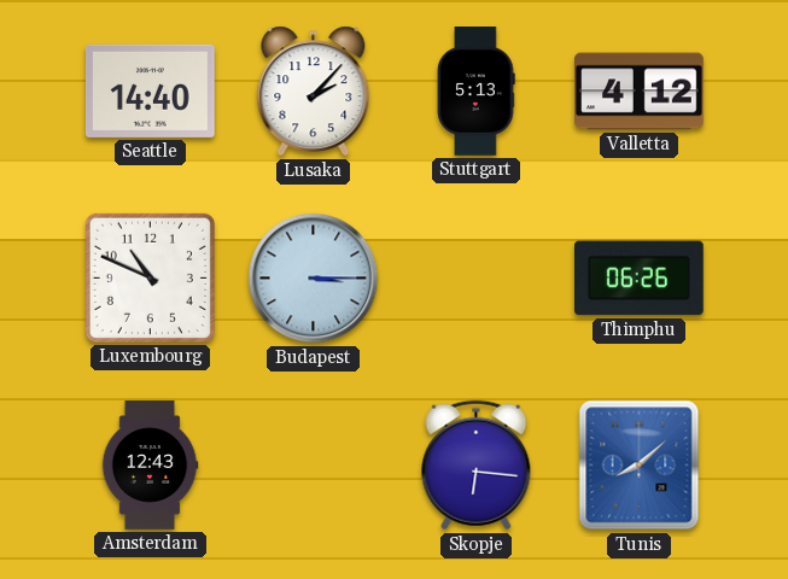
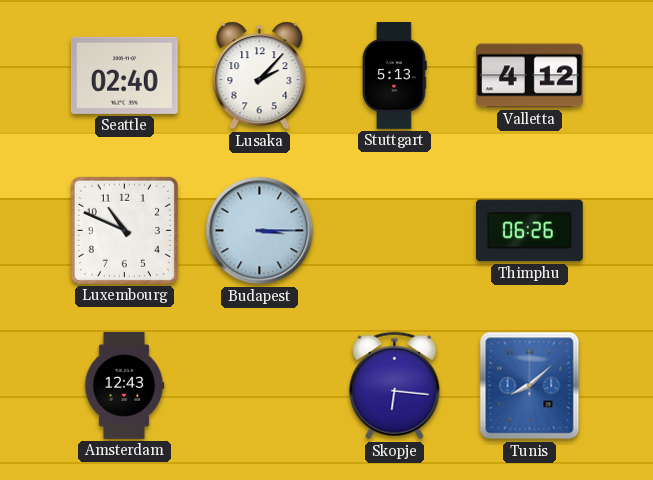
Seattle: 14:40 -> 02:40
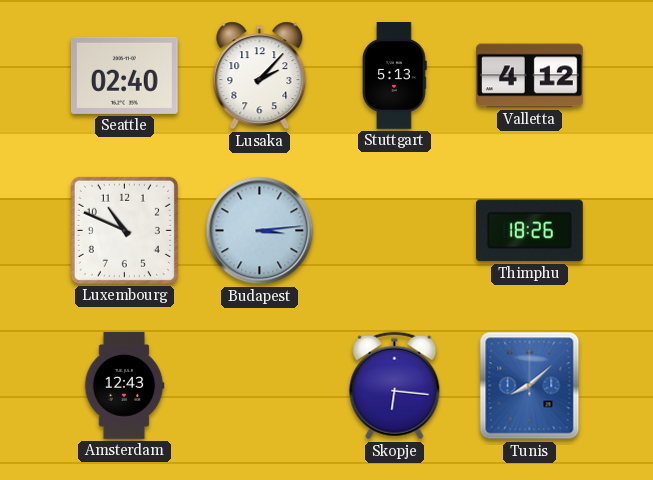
Budapest: 3:15 -> 3:14
Thimphu: 06:26 -> 18:26
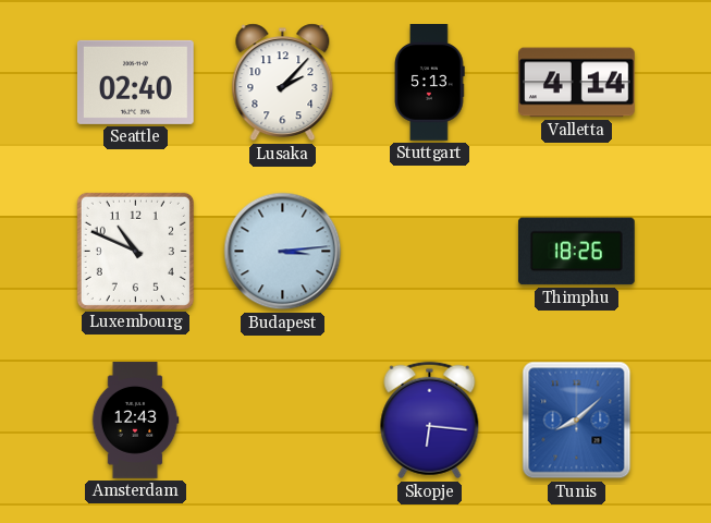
Valletta: 4:12 -> 4:14
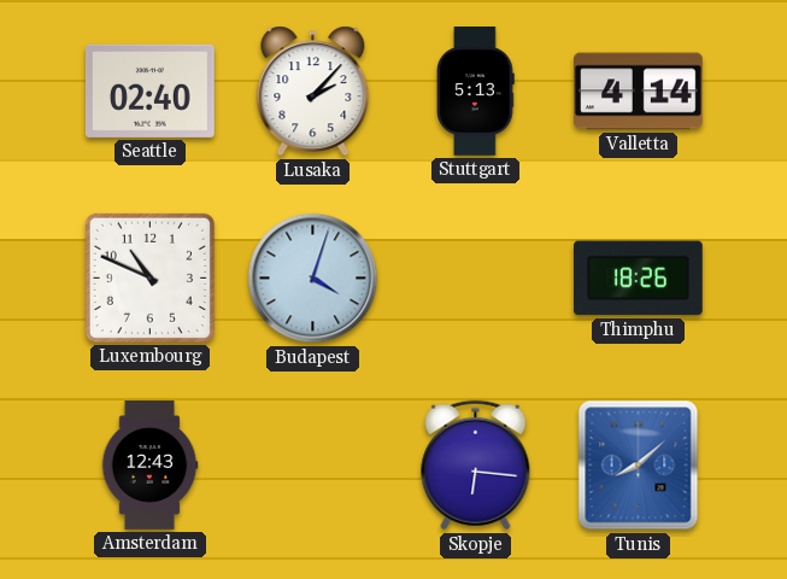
Budapest: 3:14 -> 4:03
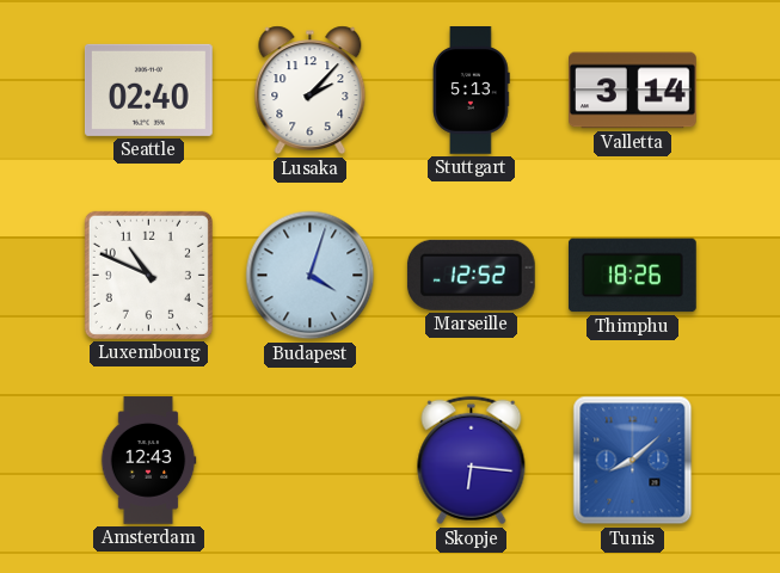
Valletta: 4:14 -> 3:14
Marseille: none -> 12:52
